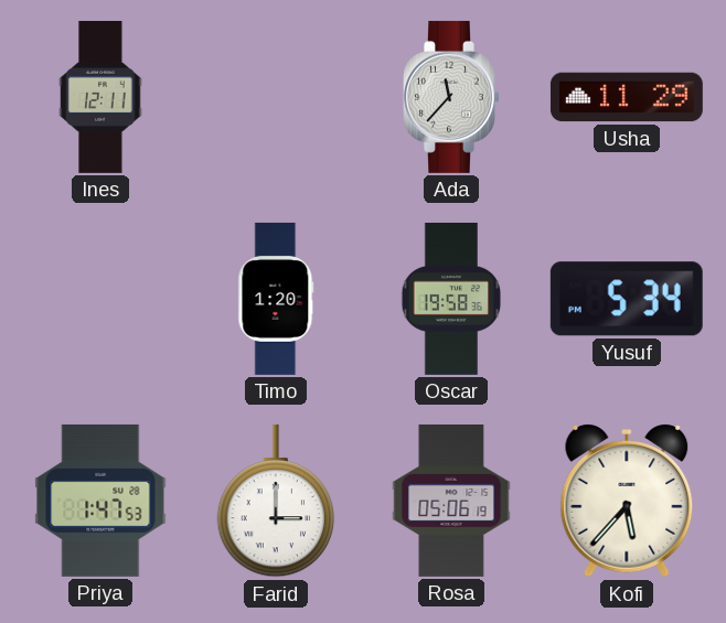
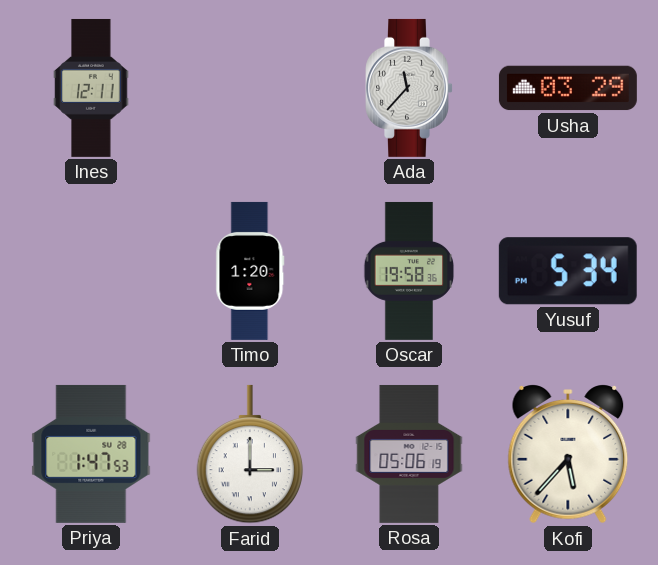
Usha: 11:29 -> 03:29
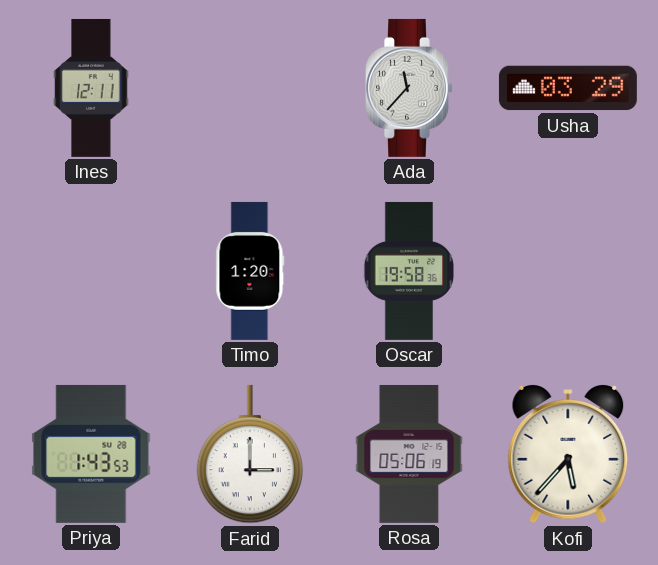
Yusuf: 5:34 -> none
Priya: 1:47 -> 1:43
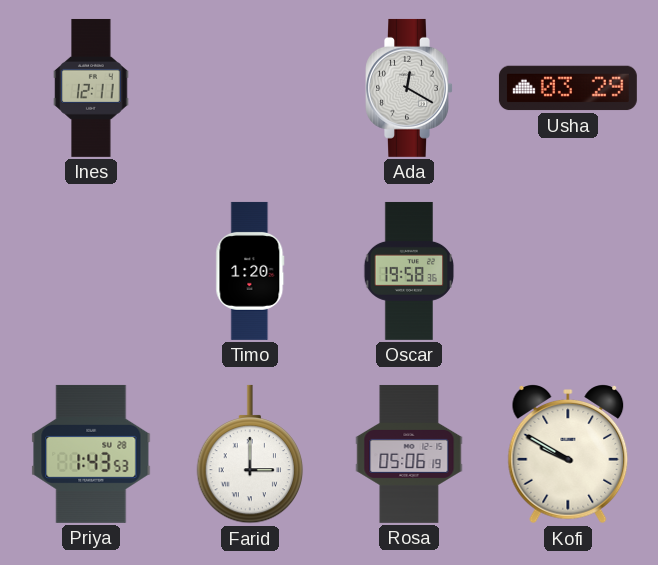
Ada: 11:37 -> 12:20
Kofi: 5:37 -> 9:50
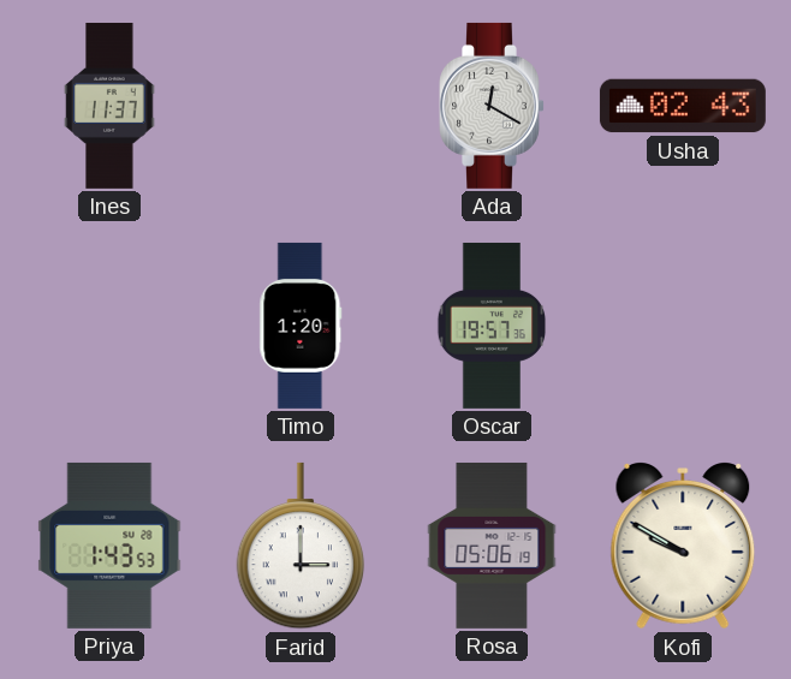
Ines: 12:11 -> 11:37
Usha: 03:29 -> 02:43
Oscar: 19:58 -> 19:57
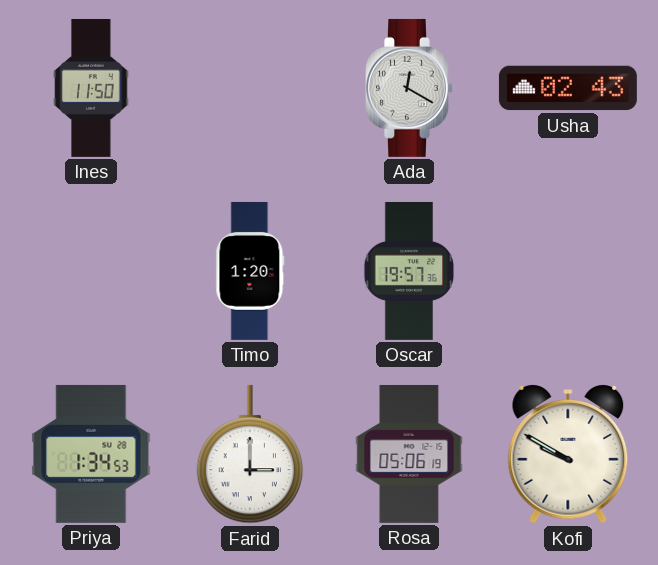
Ines: 11:37 -> 11:50
Priya: 1:43 -> 1:34
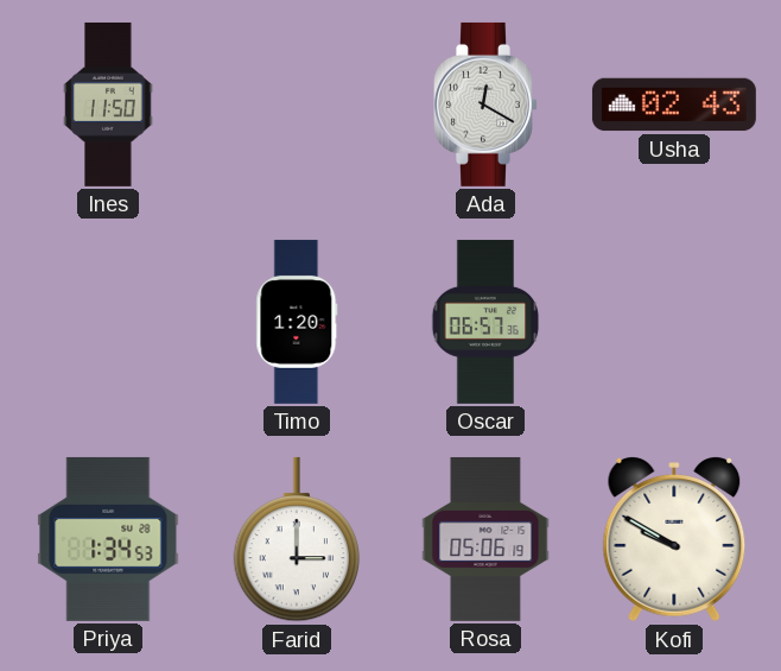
Oscar: 19:57 -> 06:57
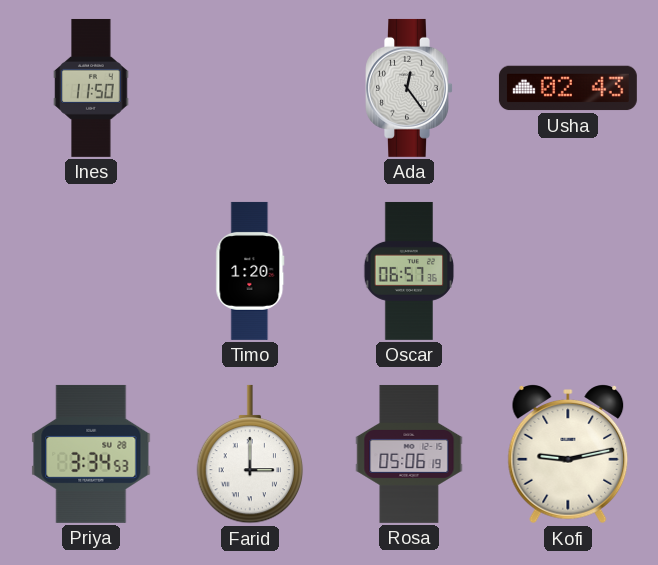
Ada: 12:20 -> 12:24
Priya: 1:34 -> 3:34
Kofi: 9:50 -> 9:13
